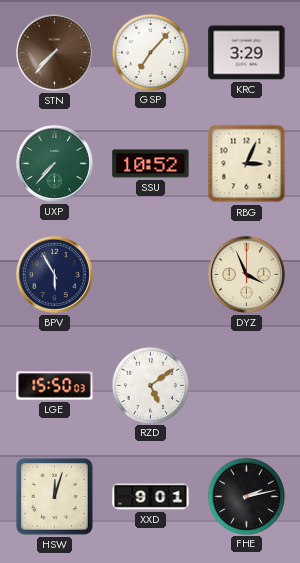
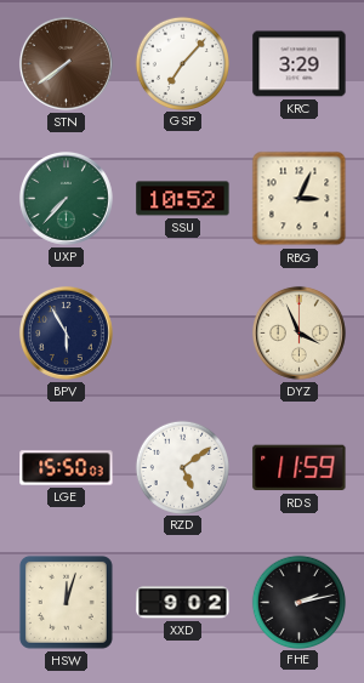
STN: 7:37 -> 7:39
RDS: none -> 11:59
XXD: 9:01 -> 9:02
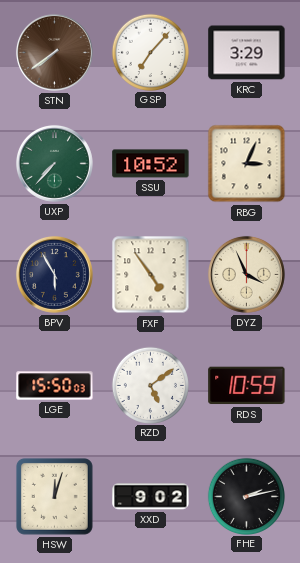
FXF: none -> 4:54
RDS: 11:59 -> 10:59
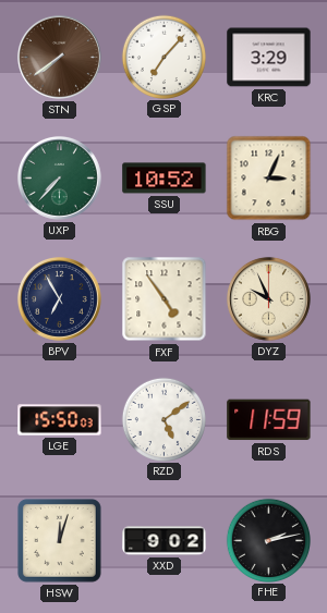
BPV: 5:55 -> 6:55
DYZ: 3:56 -> 9:56
RDS: 10:59 -> 11:59
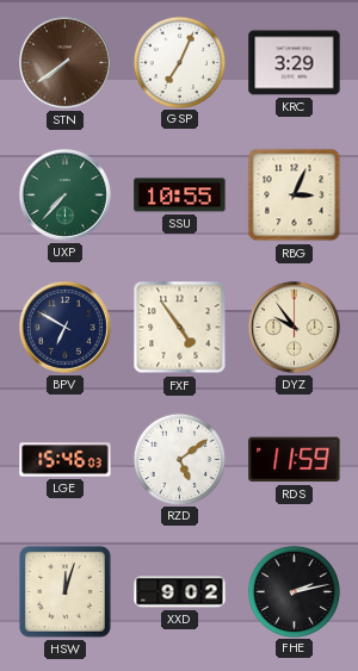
GSP: 7:07 -> 7:04
SSU: 10:52 -> 10:55
BPV: 6:55 -> 6:50
DYZ: 9:56 -> 9:54
LGE: 15:50 -> 15:46
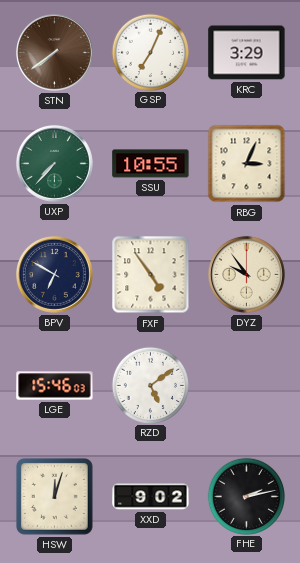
RDS: 11:59 -> none
